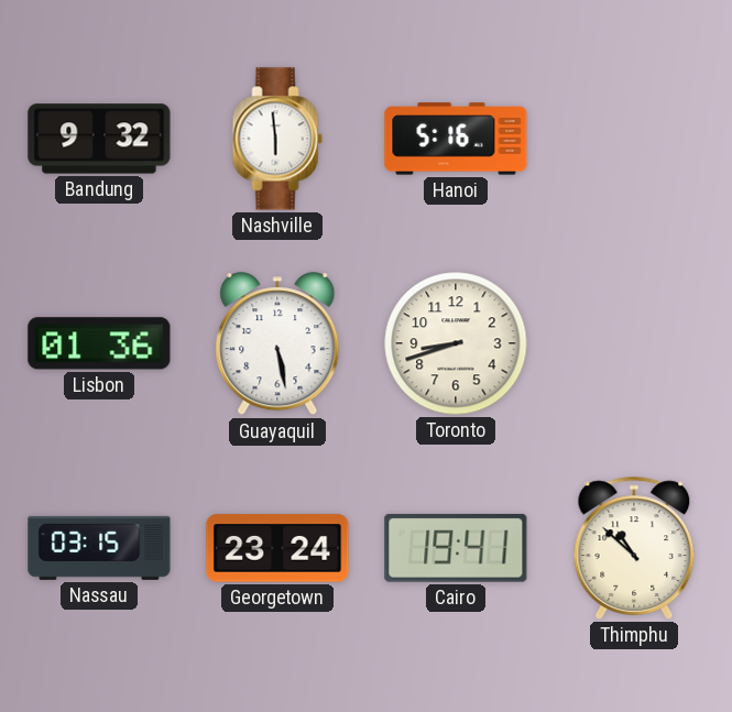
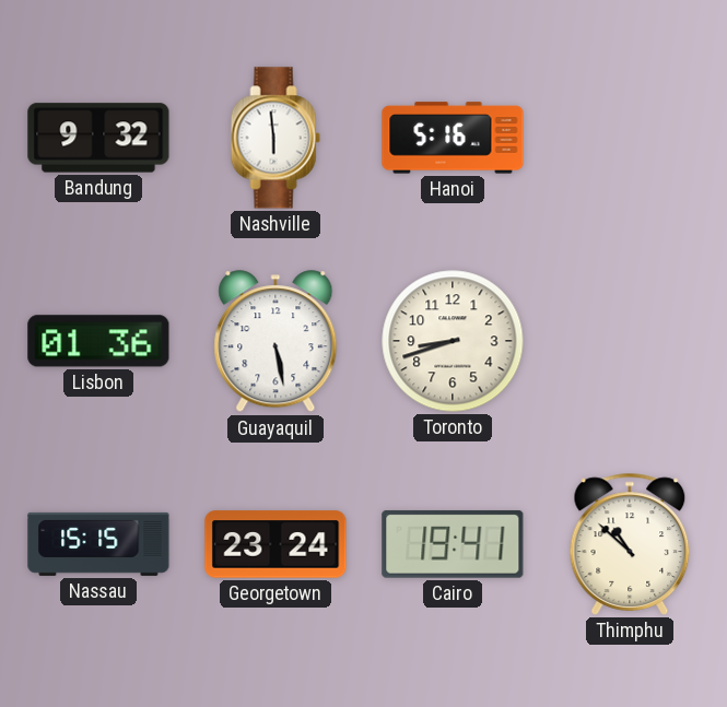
Nassau: 03:15 -> 15:15
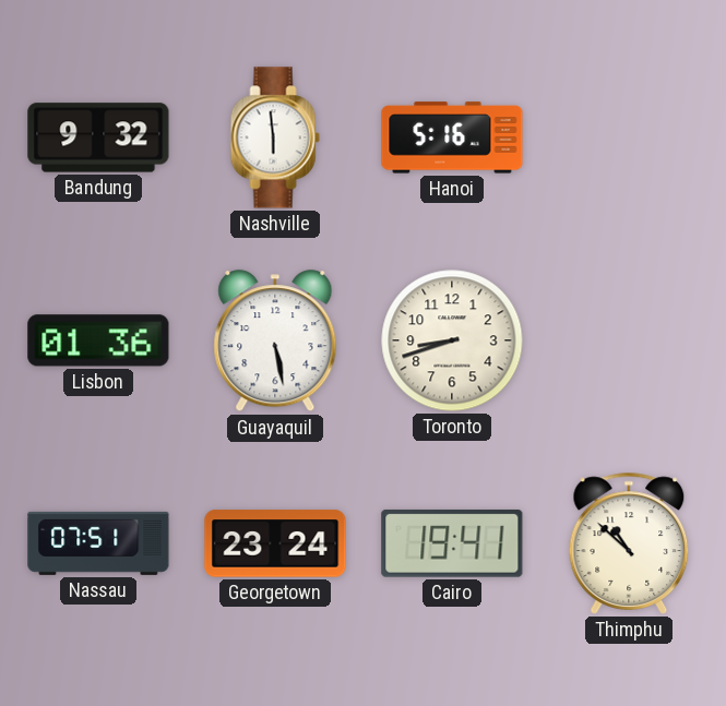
Nassau: 15:15 -> 07:51
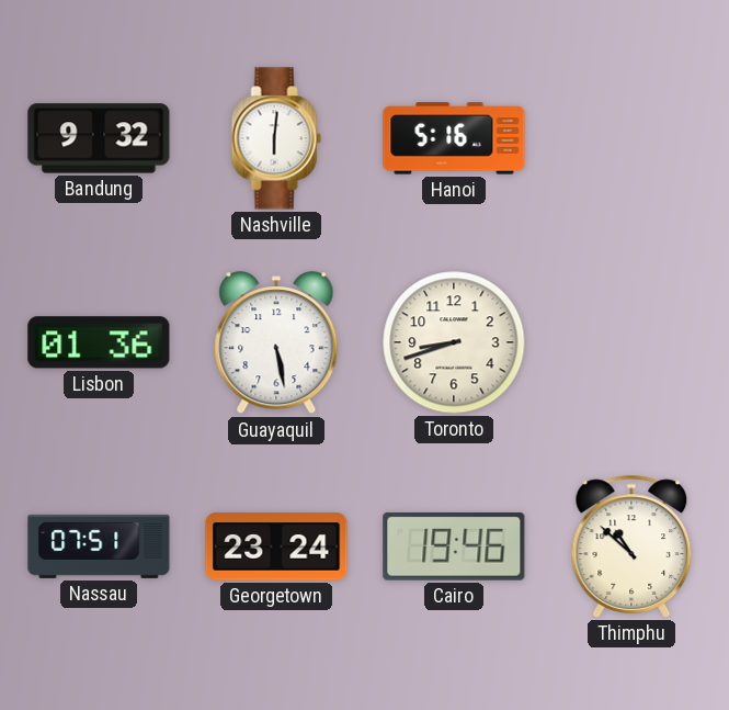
Nashville: 5:59 -> 6:01
Cairo: 19:41 -> 19:46
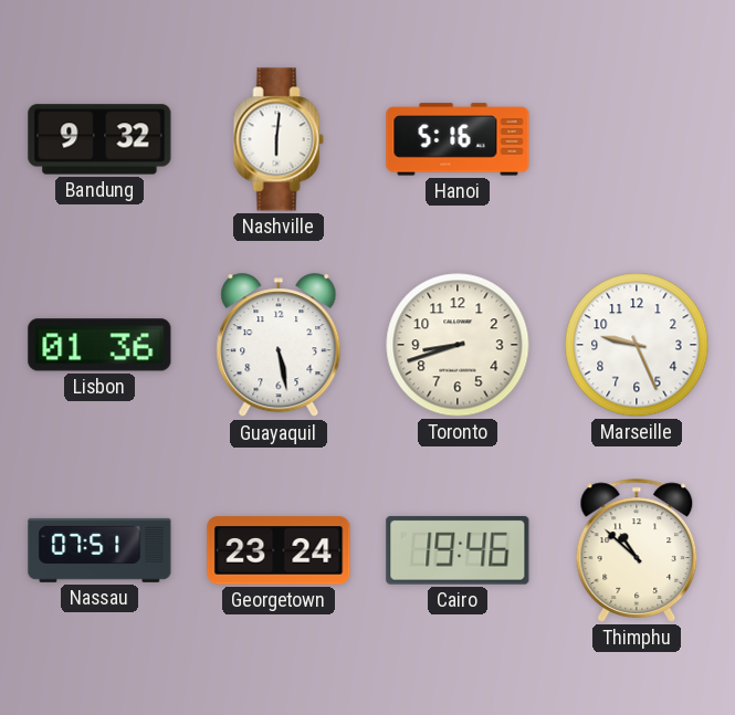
Marseille: none -> 9:26
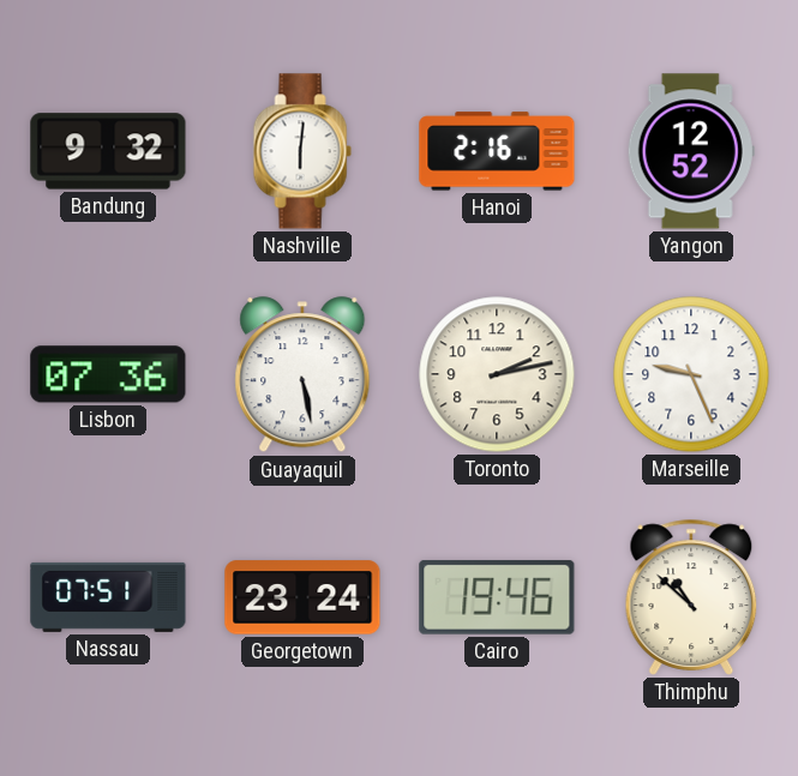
Hanoi: 5:16 -> 2:16
Yangon: none -> 12:52
Lisbon: 01:36 -> 07:36
Toronto: 8:42 -> 2:13
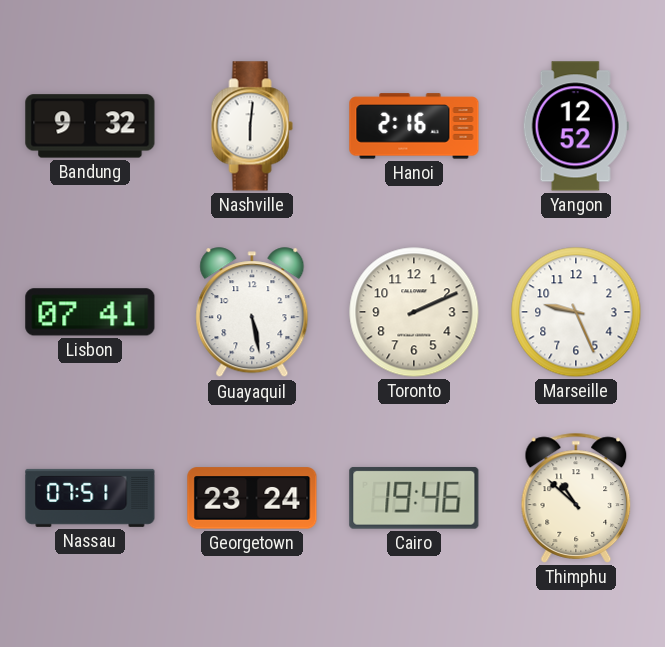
Lisbon: 07:36 -> 07:41
Toronto: 2:13 -> 2:11
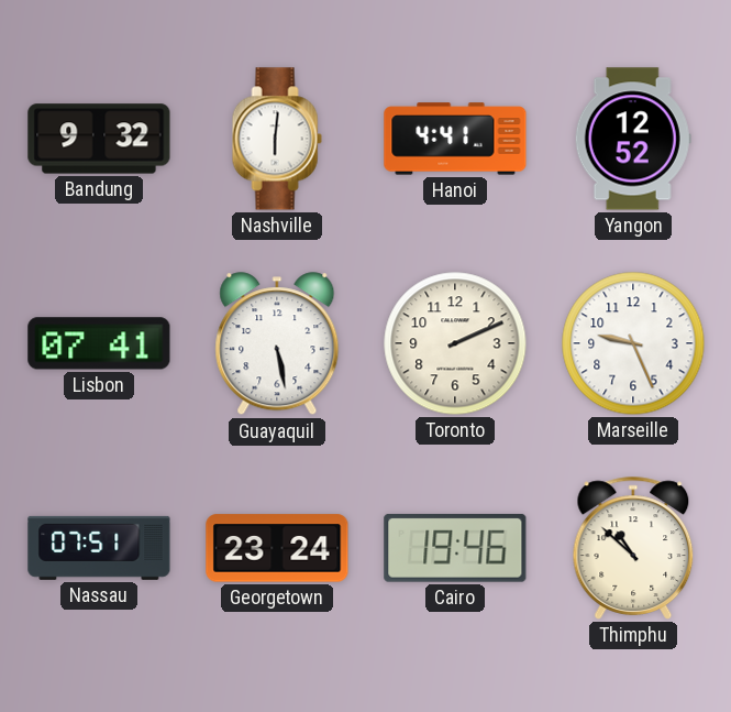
Hanoi: 2:16 -> 4:41
